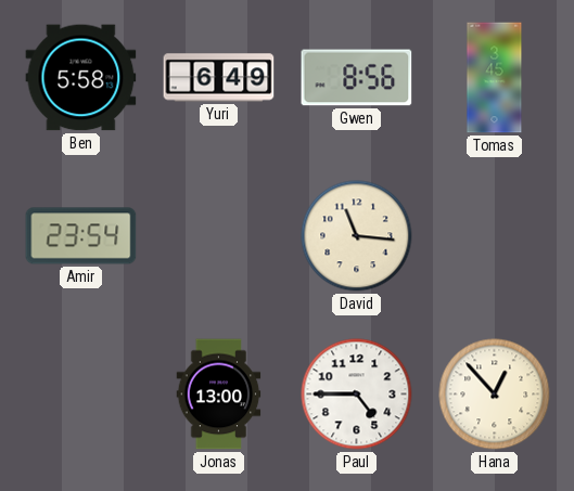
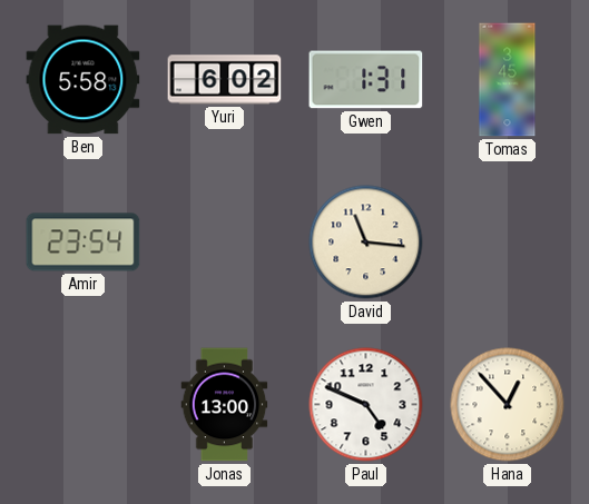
Yuri: 6:49 -> 6:02
Gwen: 8:56 -> 1:31
Paul: 4:45 -> 4:49
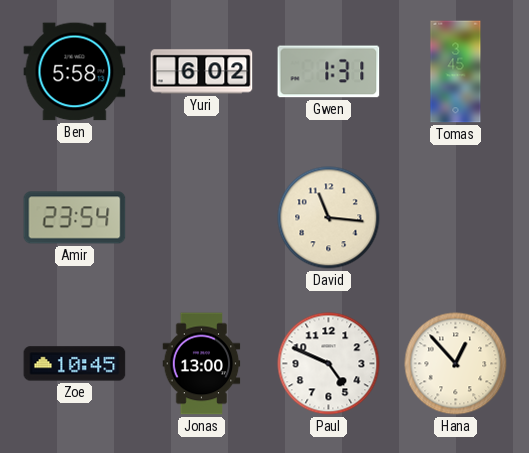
Zoe: none -> 10:45
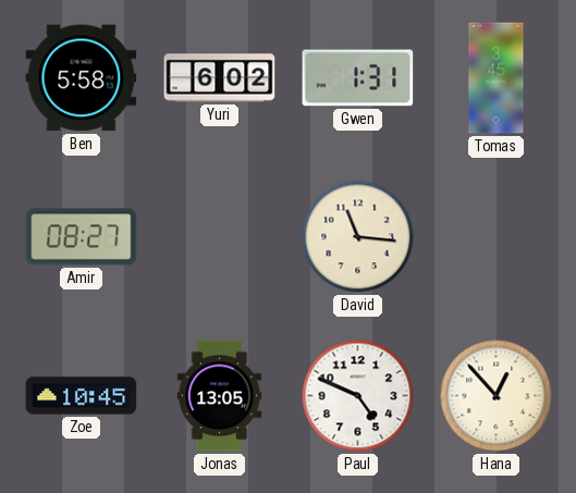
Amir: 23:54 -> 08:27
Jonas: 13:00 -> 13:05
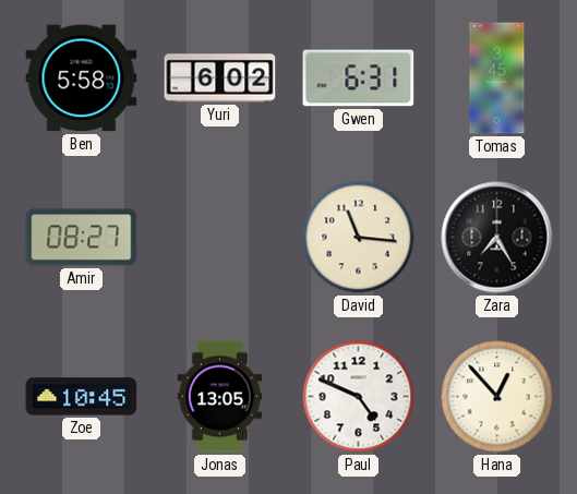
Gwen: 1:31 -> 6:31
Zara: none -> 7:25
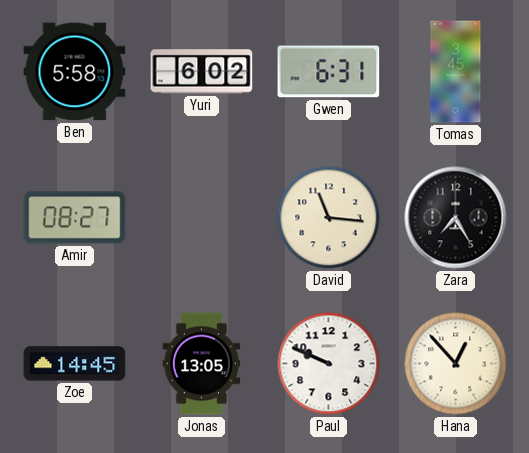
Zoe: 10:45 -> 14:45
Paul: 4:49 -> 9:49
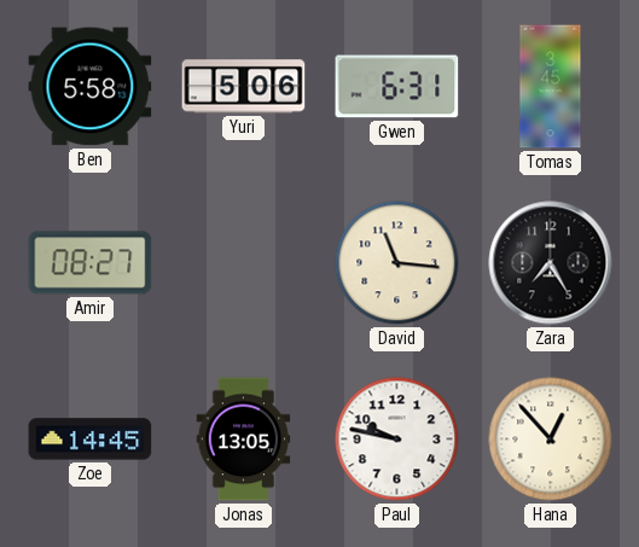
Yuri: 6:02 -> 5:06
Paul: 9:49 -> 9:47
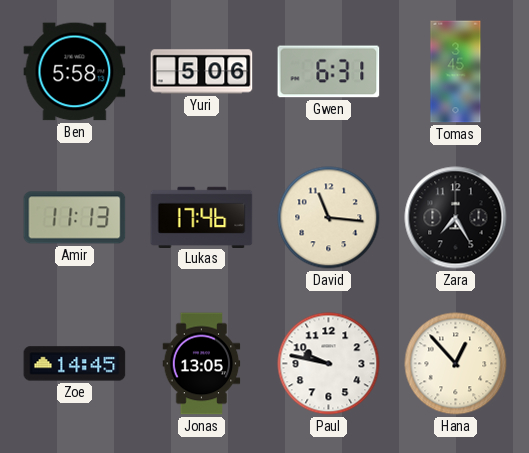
Amir: 08:27 -> 11:13
Lukas: none -> 17:46
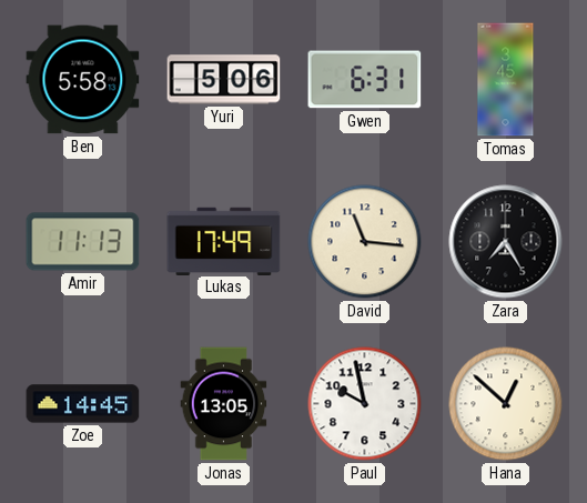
Lukas: 17:46 -> 17:49
Paul: 9:47 -> 9:58
Hana: 12:53 -> 12:52
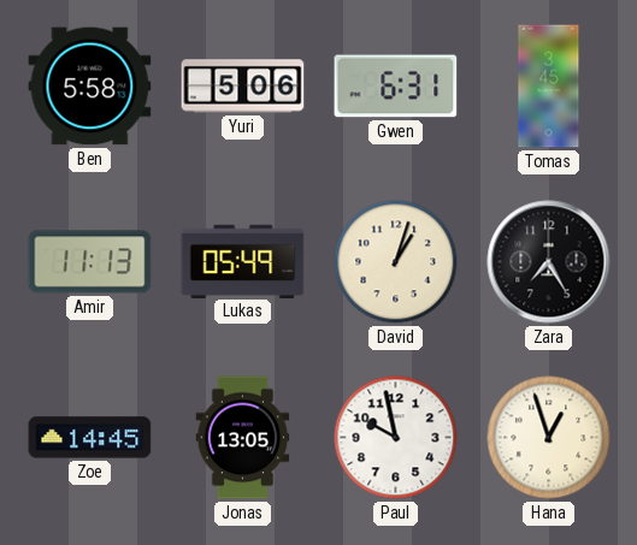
Lukas: 17:49 -> 05:49
David: 11:16 -> 1:03
Hana: 12:52 -> 12:57
